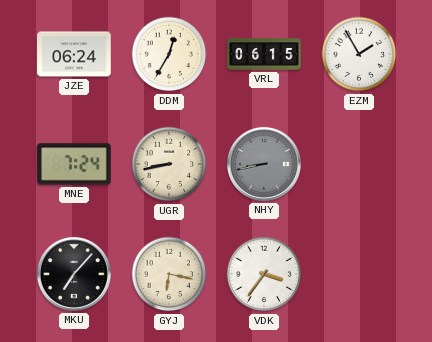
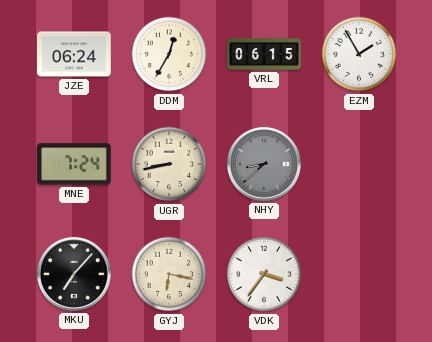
NHY: 8:43 -> 8:38
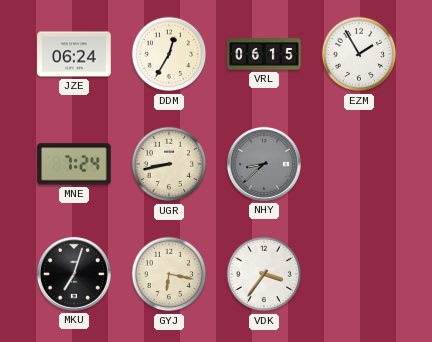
MKU: 7:07 -> 7:03
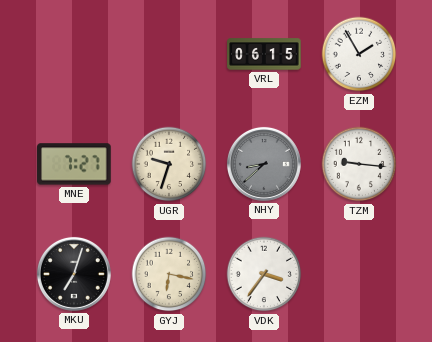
JZE: 06:24 -> none
DDM: 12:35 -> none
MNE: 7:24 -> 7:27
UGR: 8:43 -> 9:33
TZM: none -> 9:16
